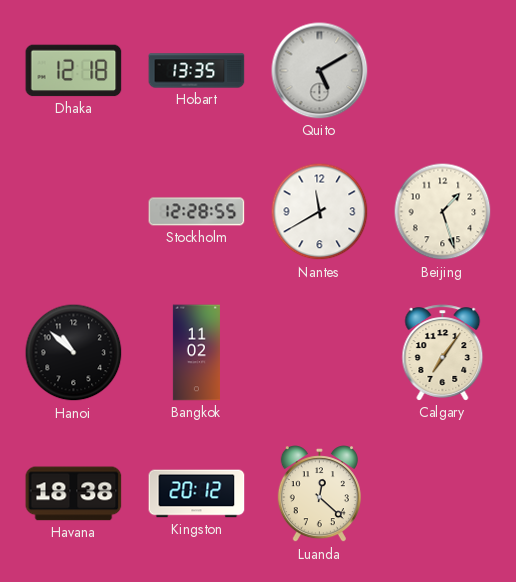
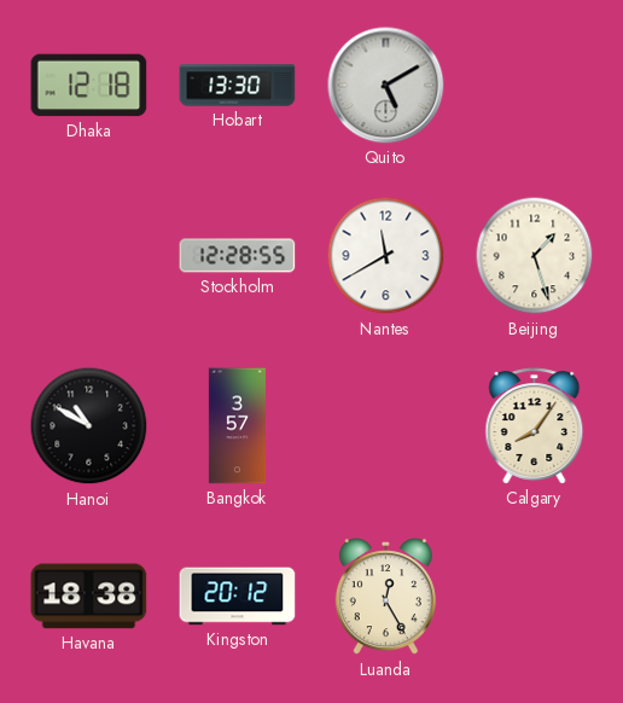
Hobart: 13:35 -> 13:30
Hanoi: 10:52 -> 10:50
Bangkok: 11:02 -> 3:57
Calgary: 7:06 -> 8:06
Luanda: 12:22 -> 12:25
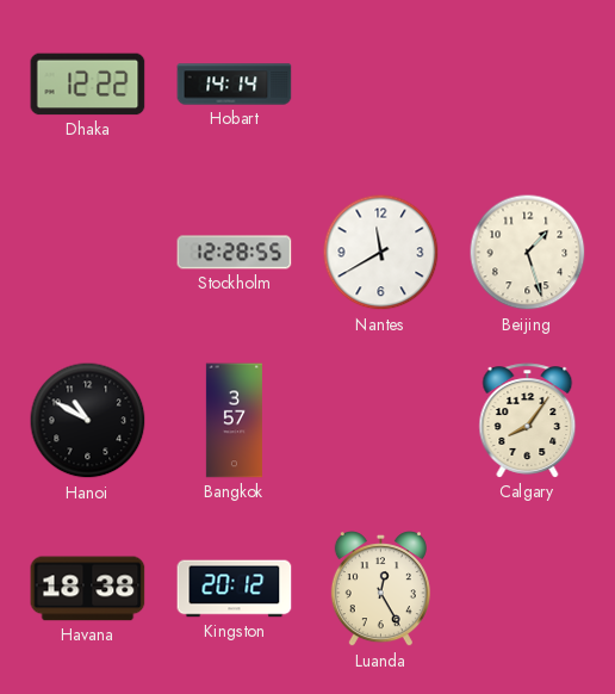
Dhaka: 12:18 -> 12:22
Hobart: 13:30 -> 14:14
Quito: 5:10 -> none
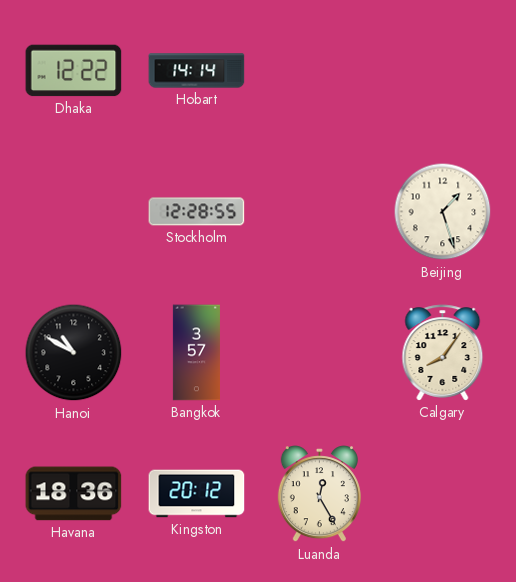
Nantes: 11:40 -> none
Havana: 18:38 -> 18:36
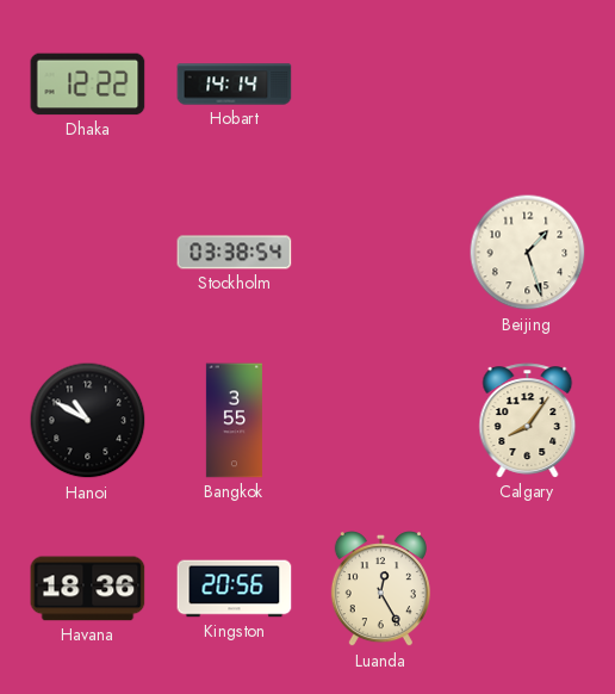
Stockholm: 12:28 -> 03:38
Bangkok: 3:57 -> 3:55
Kingston: 20:12 -> 20:56
